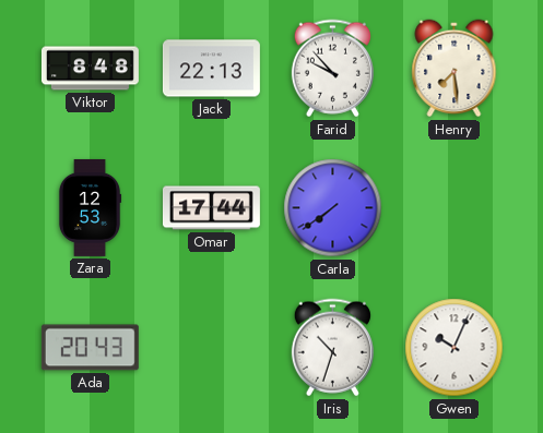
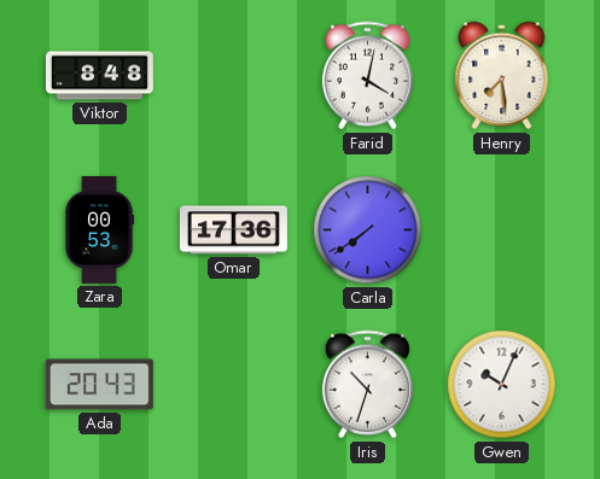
Jack: 22:13 -> none
Farid: 9:53 -> 4:02
Zara: 12:53 -> 00:53
Omar: 17:44 -> 17:36
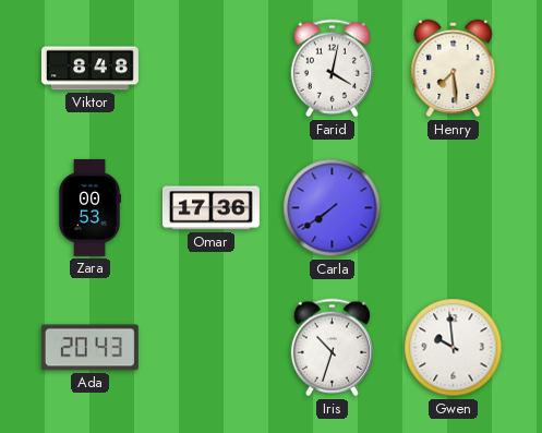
Gwen: 10:04 -> 9:59
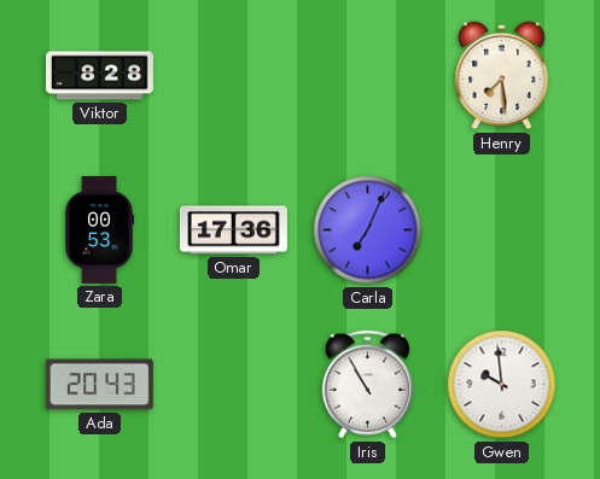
Viktor: 8:48 -> 8:28
Farid: 4:02 -> none
Carla: 7:39 -> 7:04
Iris: 10:33 -> 10:55
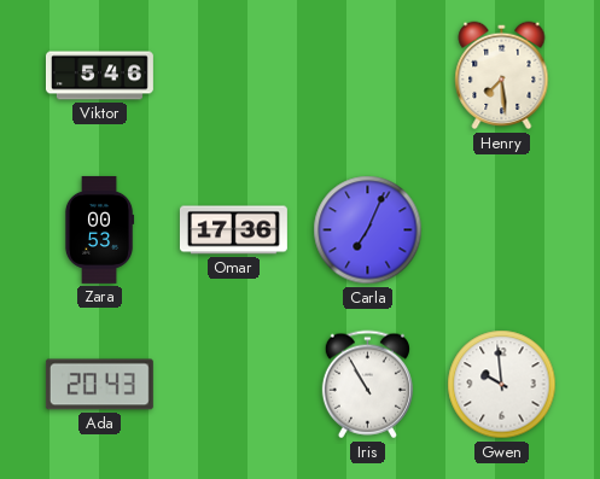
Viktor: 8:28 -> 5:46
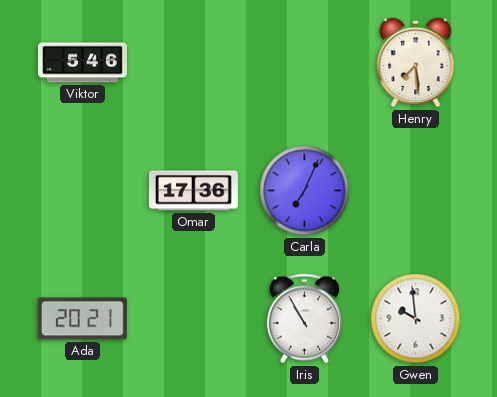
Zara: 00:53 -> none
Ada: 20:43 -> 20:21
